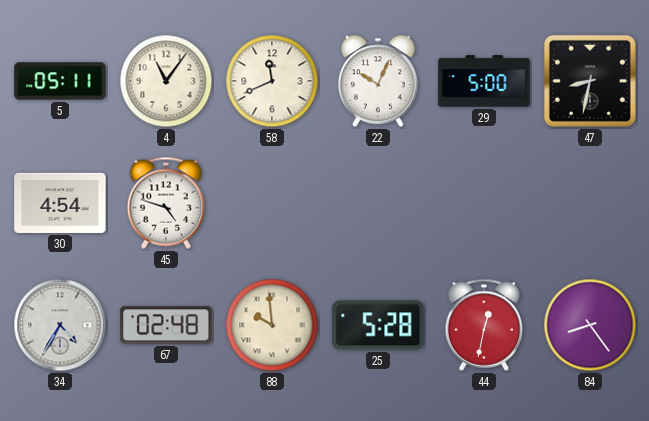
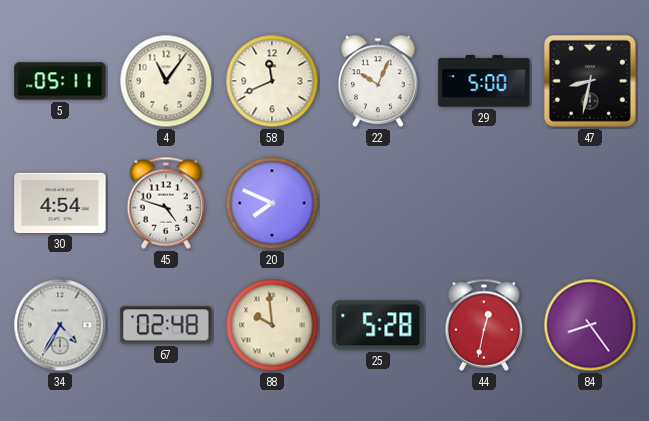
20: none -> 7:49
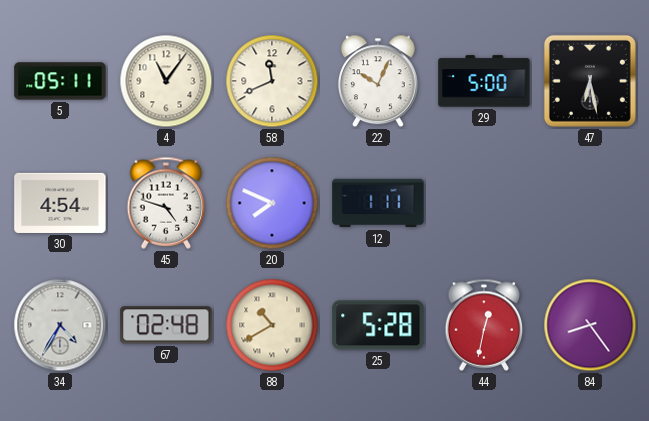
47: 8:32 -> 6:28
12: none -> 1:11
88: 9:59 -> 10:40
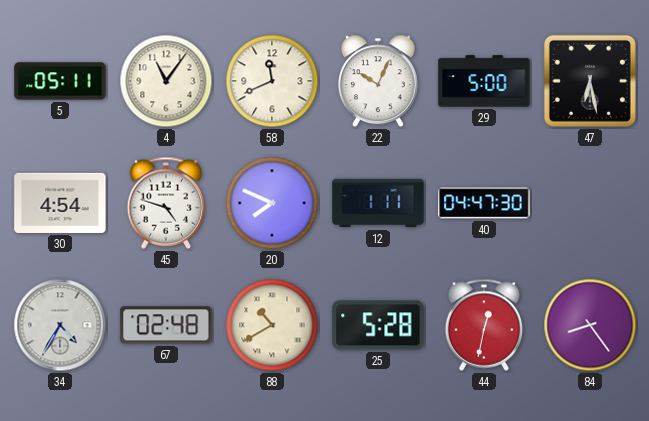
40: none -> 04:47
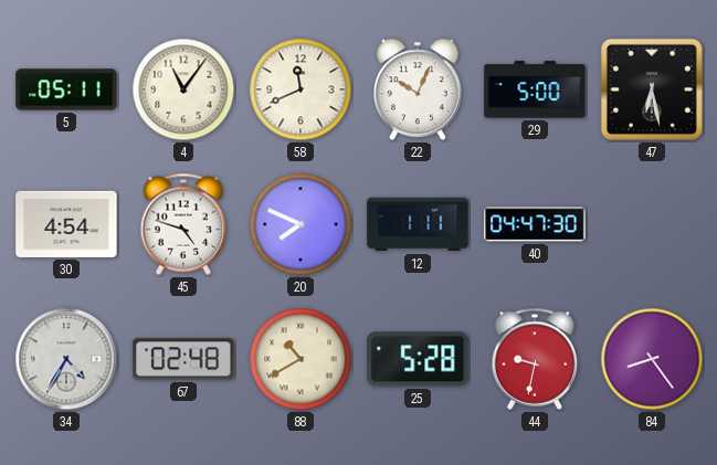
44: 12:32 -> 9:32
